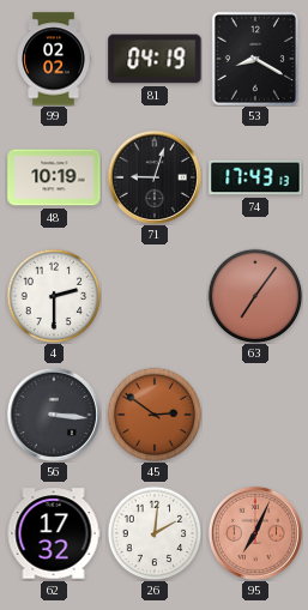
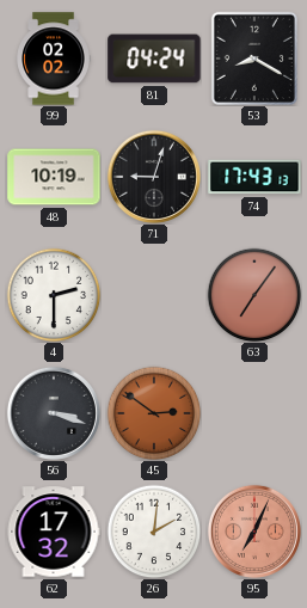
81: 04:19 -> 04:24
56: 3:16 -> 3:18
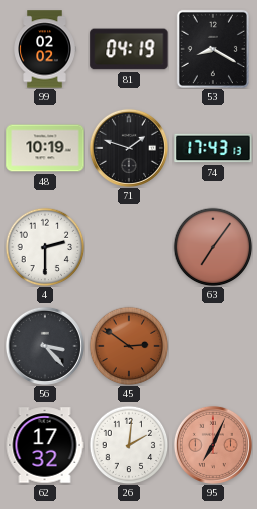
81: 04:24 -> 04:19
71: 9:03 -> 1:48
56: 3:18 -> 3:23
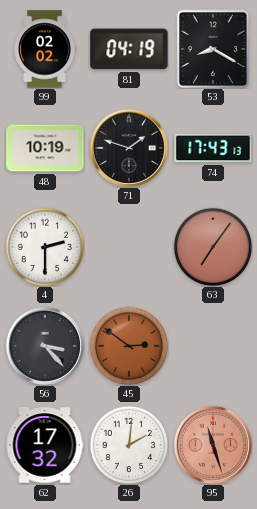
95: 7:04 -> 11:27
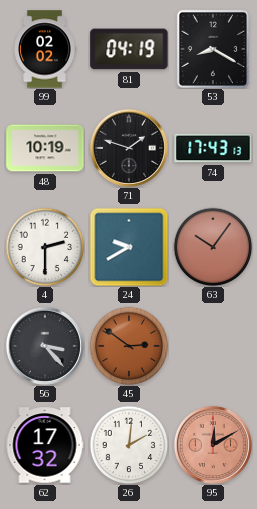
24: none -> 9:40
63: 7:06 -> 10:06
95: 11:27 -> 12:10
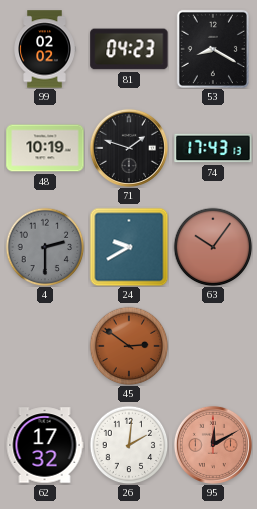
81: 04:19 -> 04:23
4 dial: white -> grey
56: 3:23 -> none
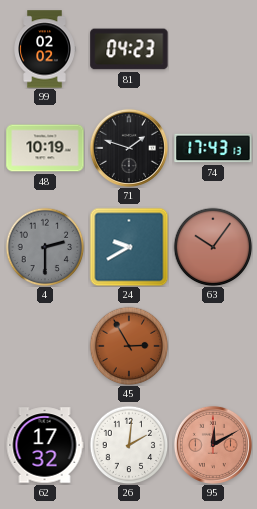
53: 8:20 -> none
45: 2:51 -> 2:55
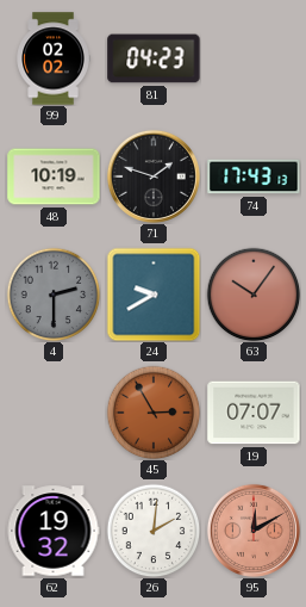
19: none -> 07:07
62: 17:32 -> 19:32
